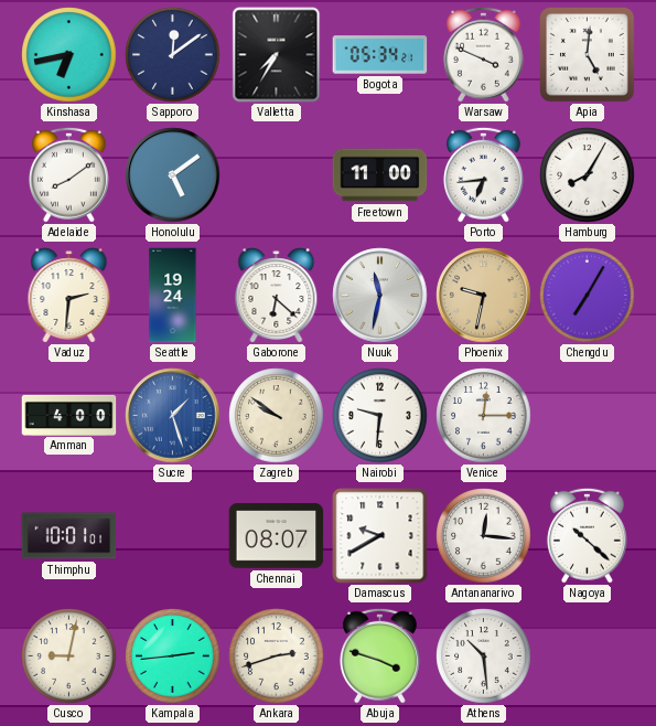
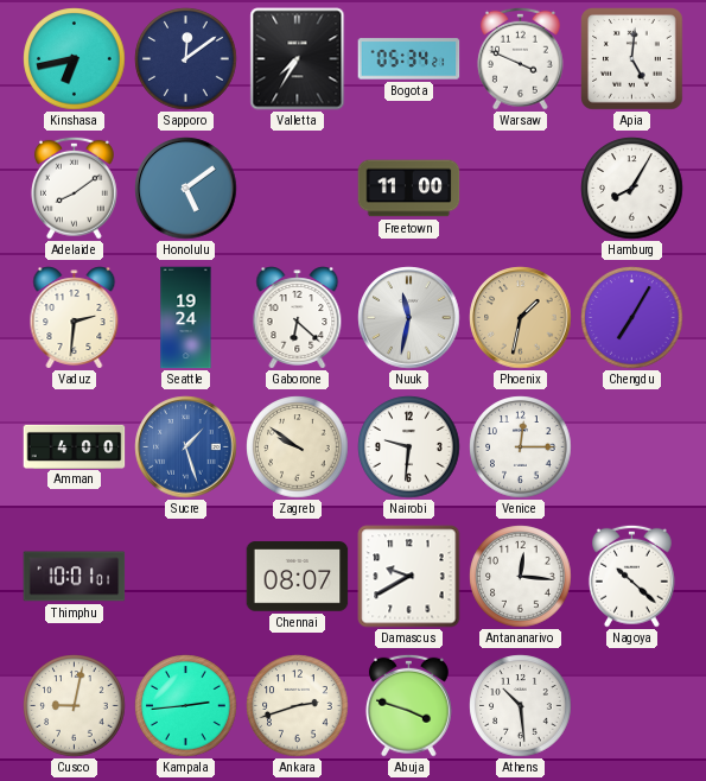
Porto: 6:44 -> none
Phoenix: 9:32 -> 1:32
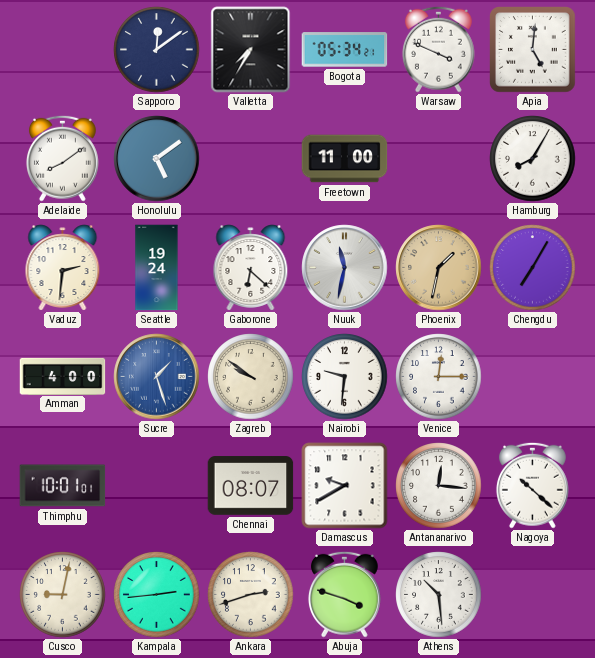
Kinshasa: 6:43 -> none
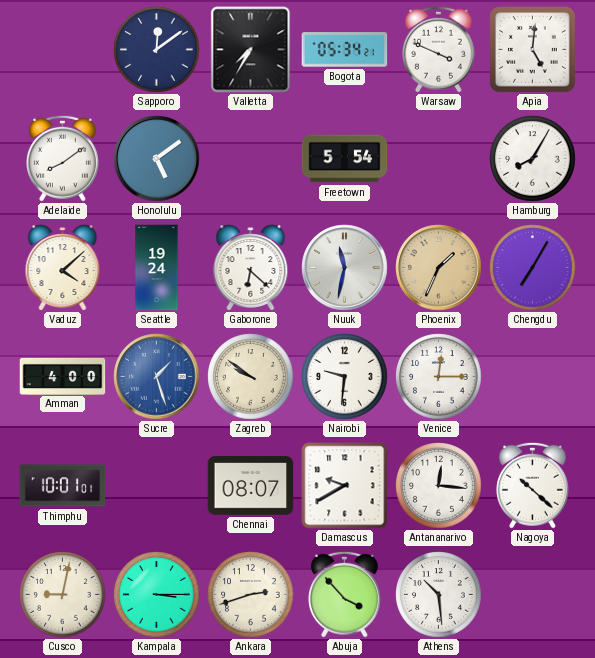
Freetown: 11:00 -> 5:54
Vaduz: 2:31 -> 4:08
Phoenix: 1:32 -> 1:34
Kampala: 2:44 -> 3:15
Abuja: 3:48 -> 3:53
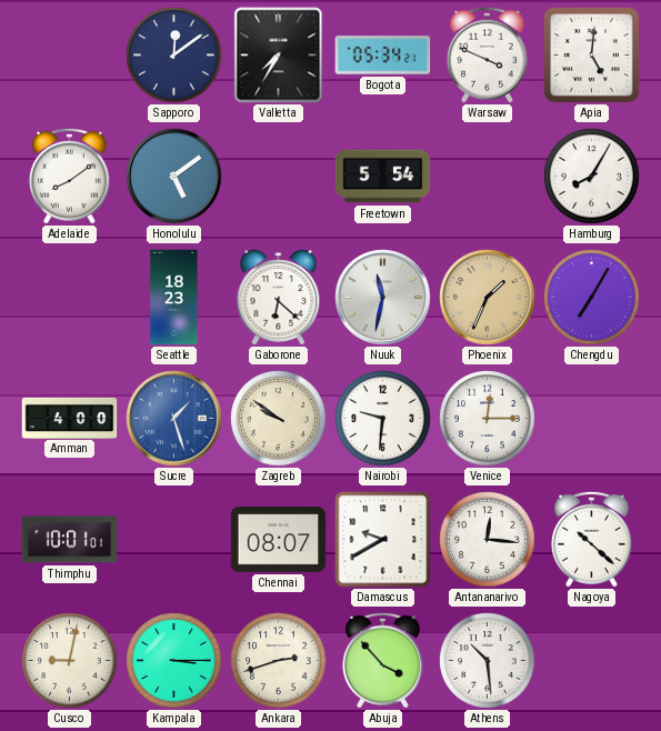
Vaduz: 4:08 -> none
Seattle: 19:24 -> 18:23
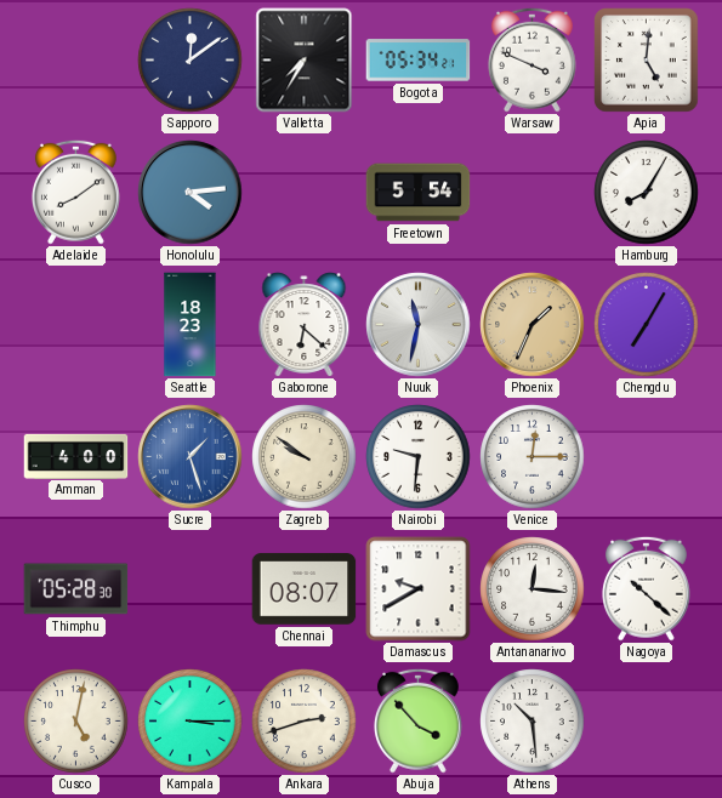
Honolulu: 5:09 -> 4:14
Thimphu: 10:01 -> 05:28
Cusco: 9:02 -> 5:02
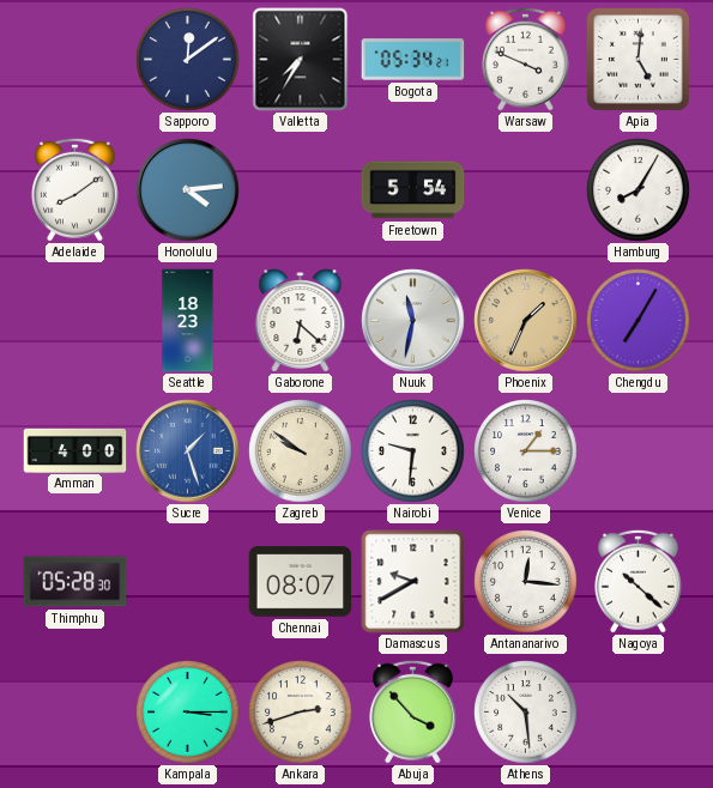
Venice: 12:15 -> 1:15
Cusco: 5:02 -> none
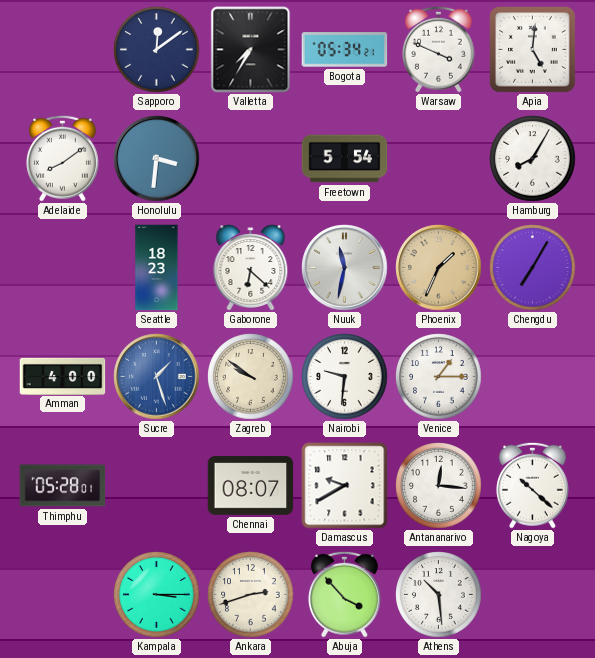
Honolulu: 4:14 -> 3:31
Thimphu: 05:28:30 -> 05:28:01
